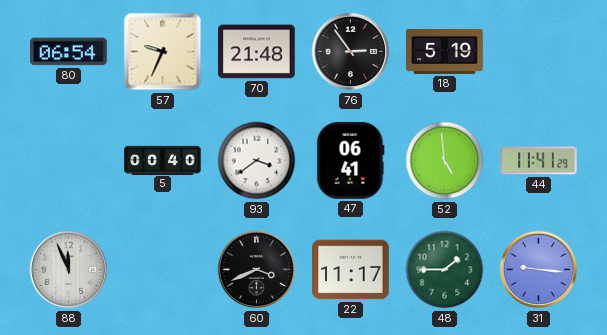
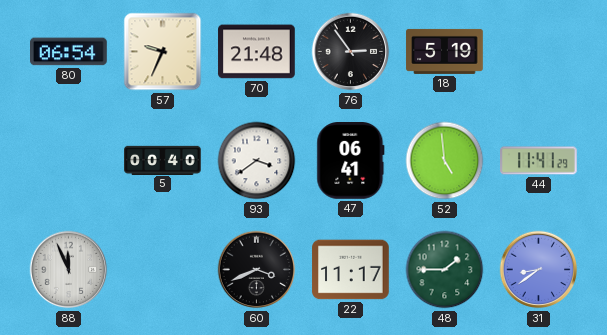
31: 9:16 -> 8:39
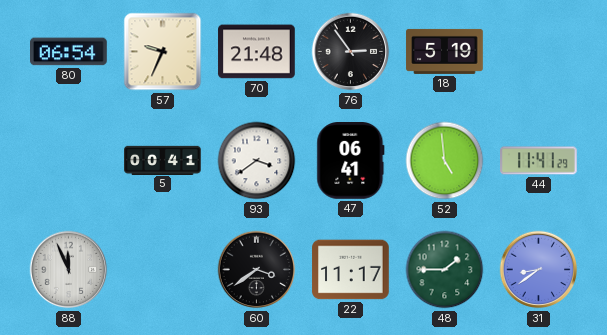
5: 00:40 -> 00:41
60: 3:41 -> 3:39
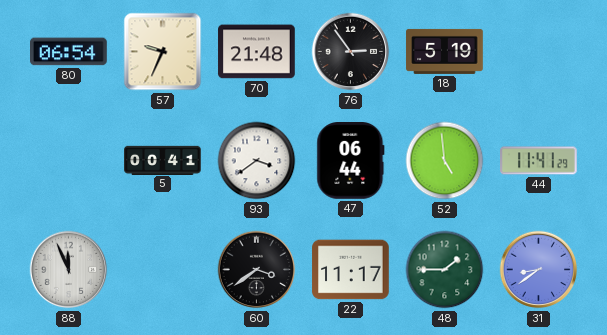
47: 06:41 -> 06:44
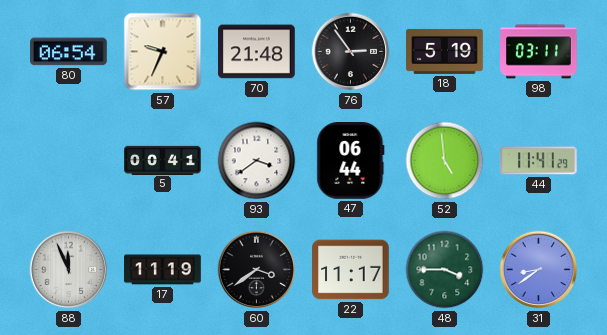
98: none -> 03:11
17: none -> 11:19
48: 1:45 -> 3:45
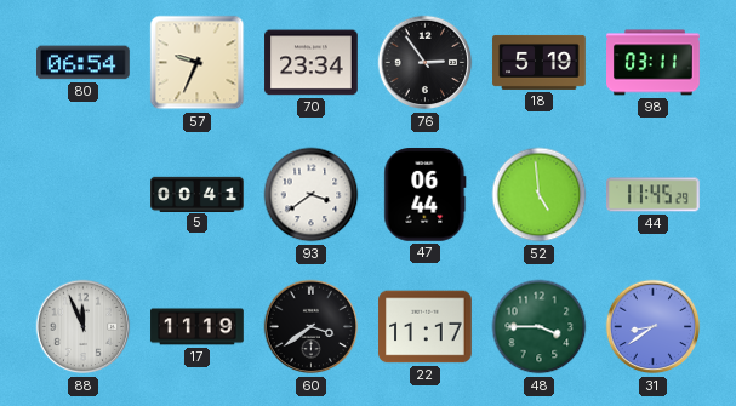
70: 21:48 -> 23:34
44: 11:41 -> 11:45
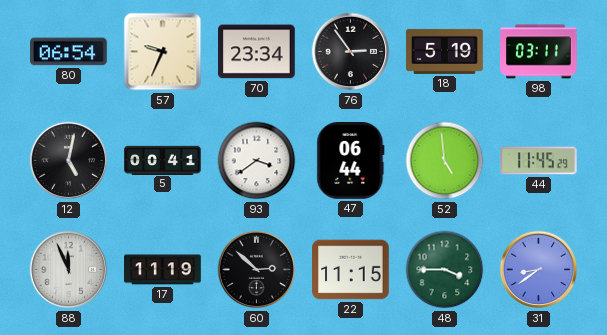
12: none -> 5:02
60: 3:39 -> 2:52
22: 11:17 -> 11:15
